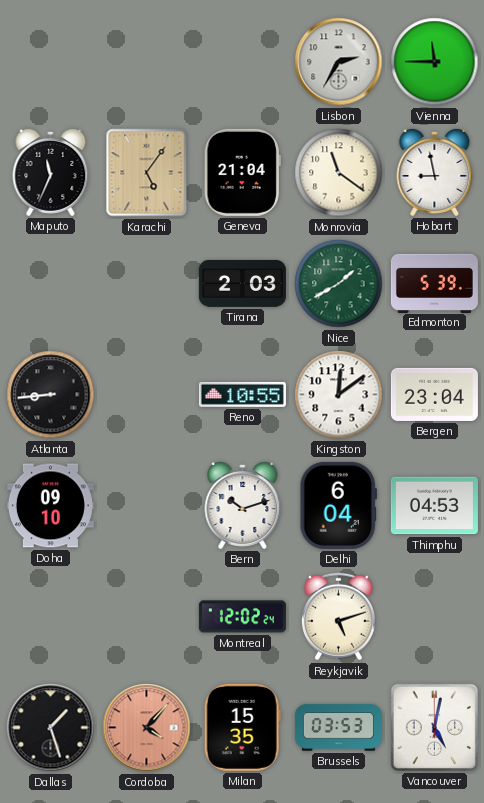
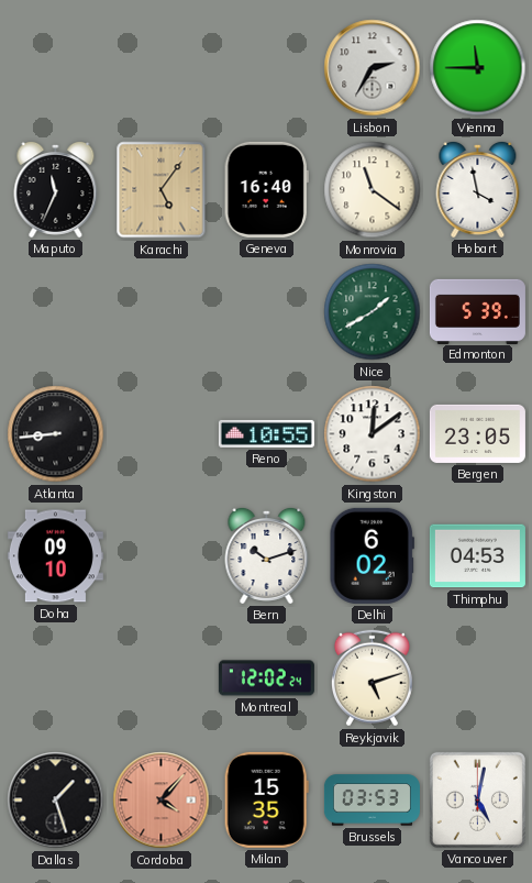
Geneva: 21:04 -> 16:40
Hobart: 8:58 -> 3:58
Tirana: 2:03 -> none
Bergen: 23:04 -> 23:05
Delhi: 6:04 -> 6:02
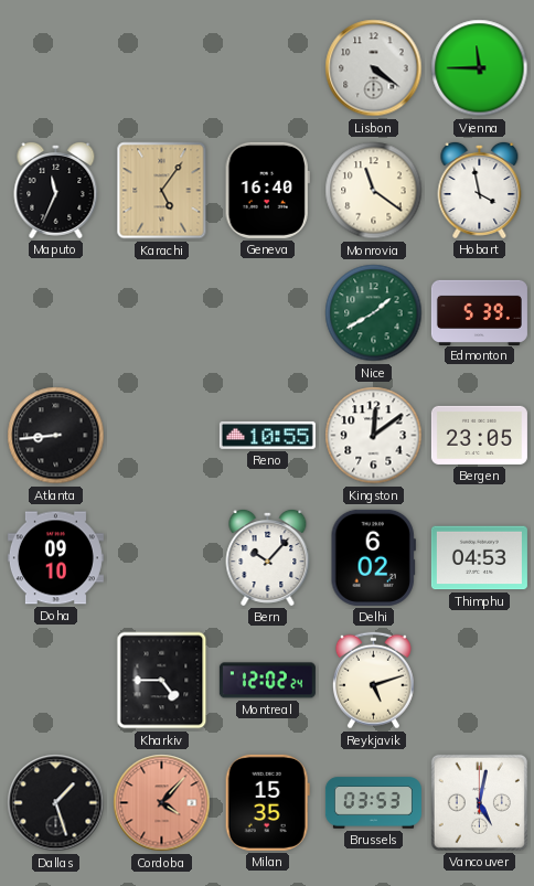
Lisbon: 2:35 -> 4:21
Bern: 10:12 -> 10:07
Kharkiv: none -> 4:45
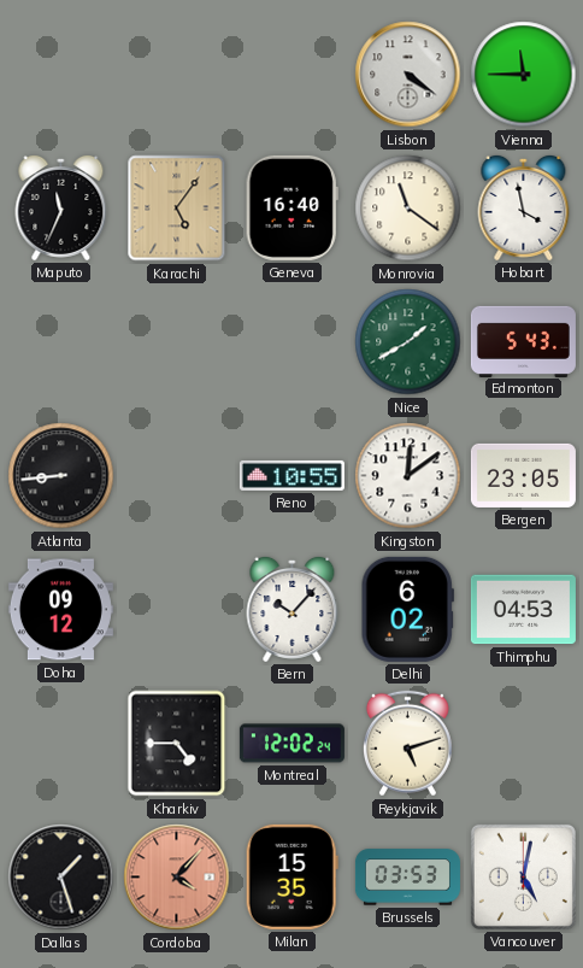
Edmonton: 5:39 -> 5:43
Doha: 09:10 -> 09:12
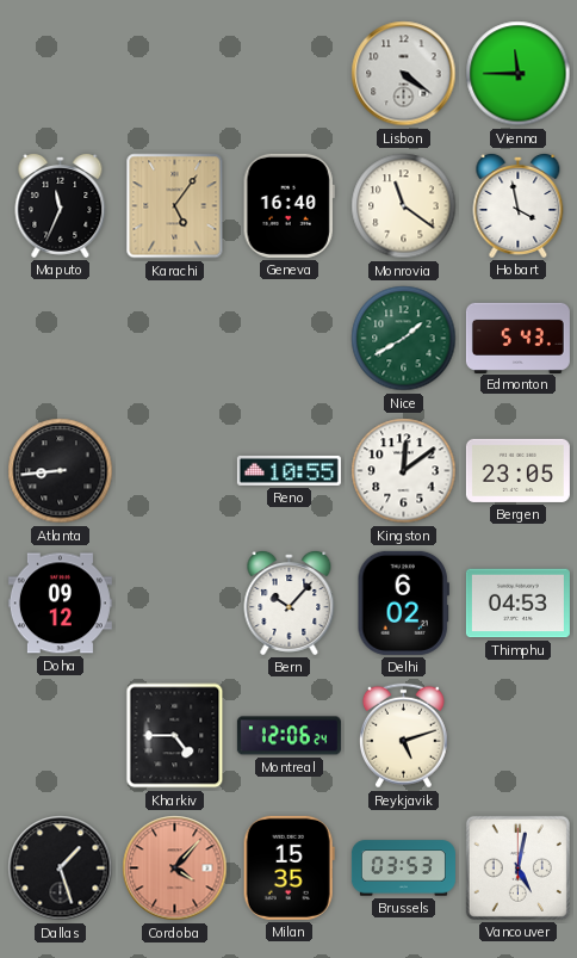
Montreal: 12:02 -> 12:06
